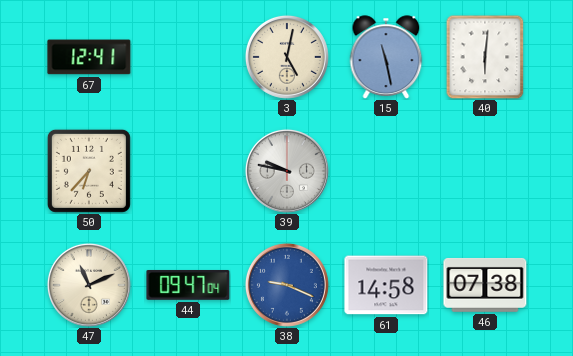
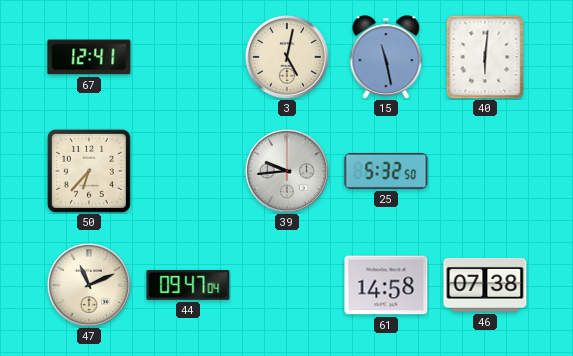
39: 9:47 -> 9:44
25: none -> 5:32
38: 9:19 -> none
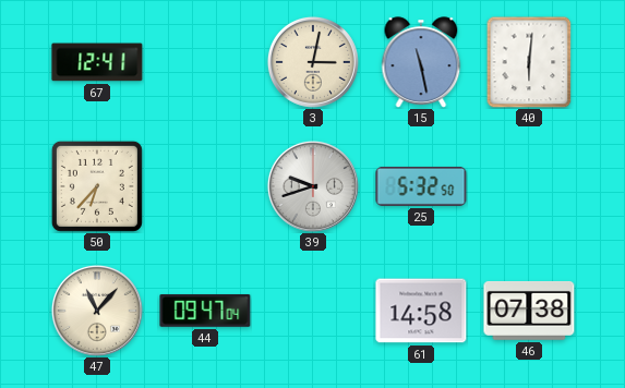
3: 5:02 -> 3:02
39: 9:44 -> 9:42
47: 11:11 -> 11:07
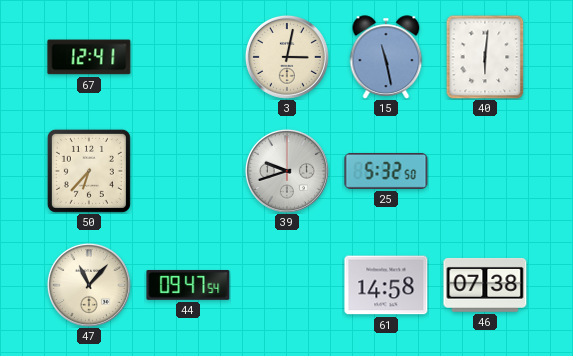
44: 09:47:04 -> 09:47:54
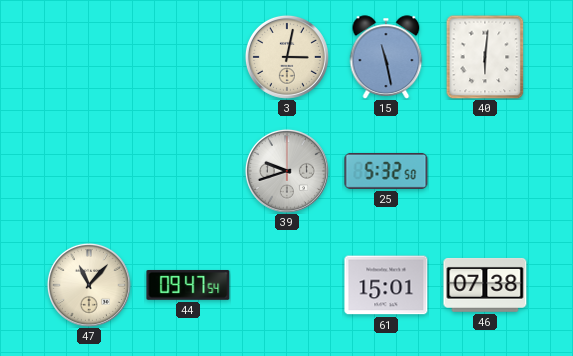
67: 12:41 -> none
50: 6:37 -> none
61: 14:58 -> 15:01
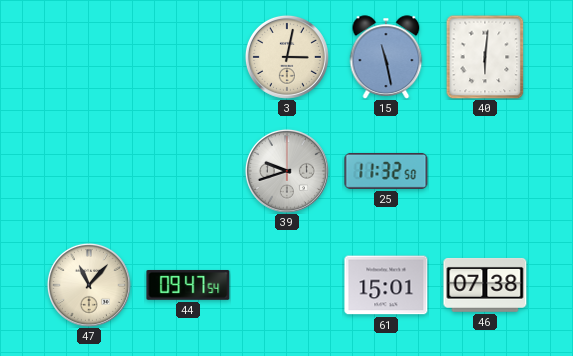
25: 5:32 -> 11:32
